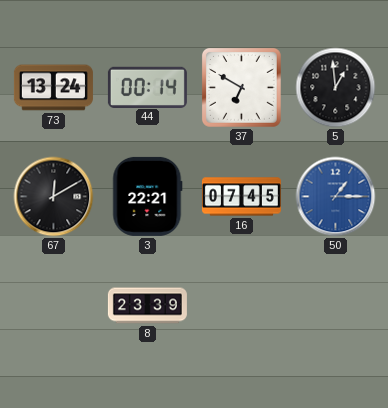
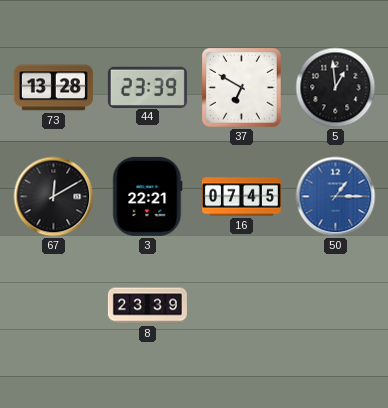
73: 13:24 -> 13:28
44: 00:14 -> 23:39
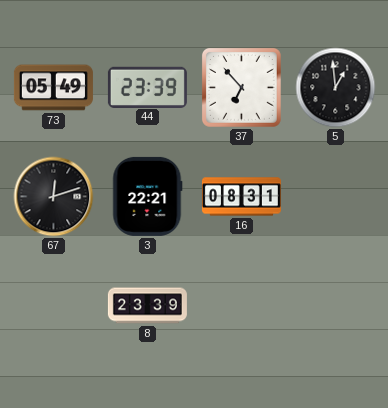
73: 13:28 -> 05:49
37: 6:50 -> 6:53
67: 12:10 -> 12:12
16: 07:45 -> 08:31
50: 1:15 -> none
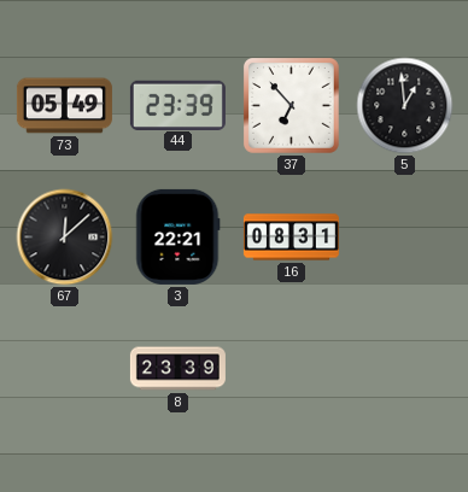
67: 12:12 -> 12:08
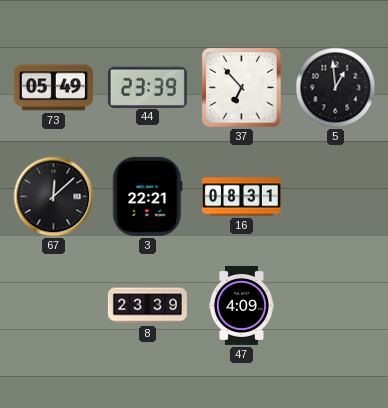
47: none -> 4:09
